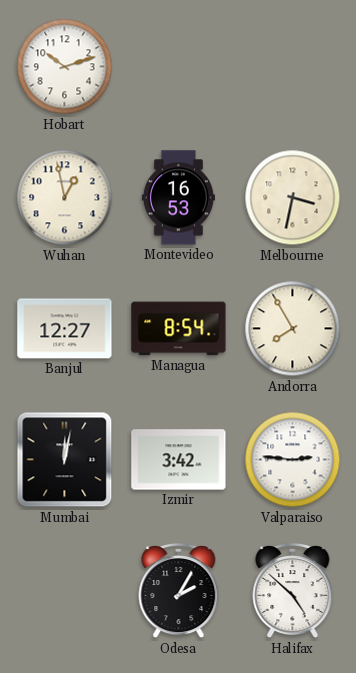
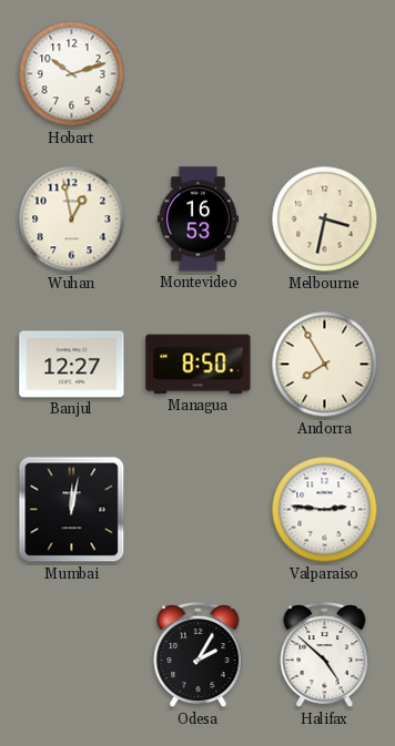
Managua: 8:54 -> 8:50
Izmir: 3:42 -> none
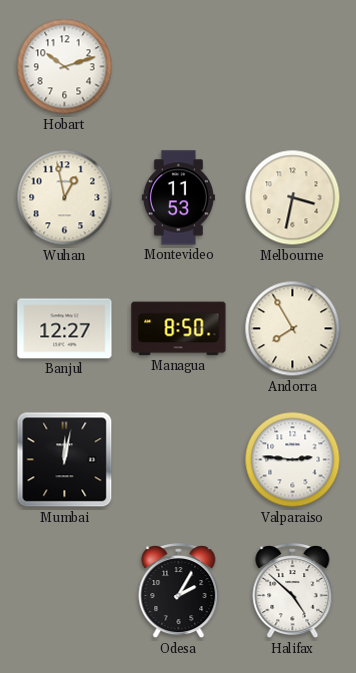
Montevideo: 16:53 -> 11:53
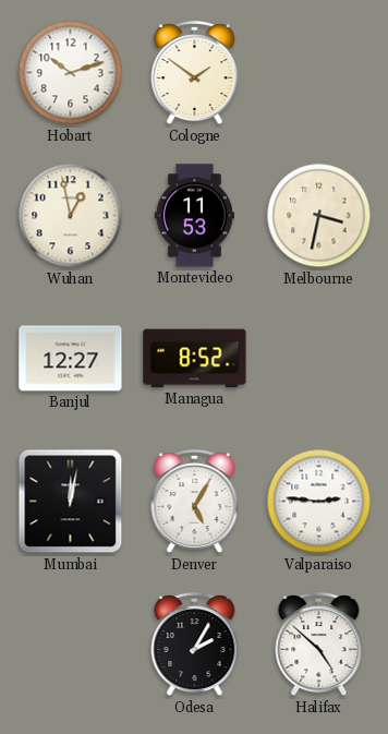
Cologne: none -> 1:51
Managua: 8:50 -> 8:52
Andorra: 7:55 -> none
Denver: none -> 5:05
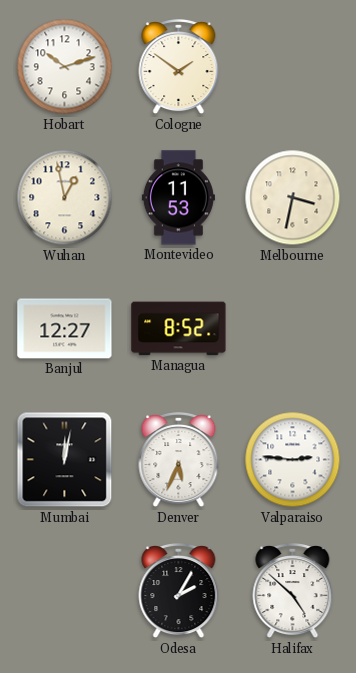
Denver: 5:05 -> 5:34
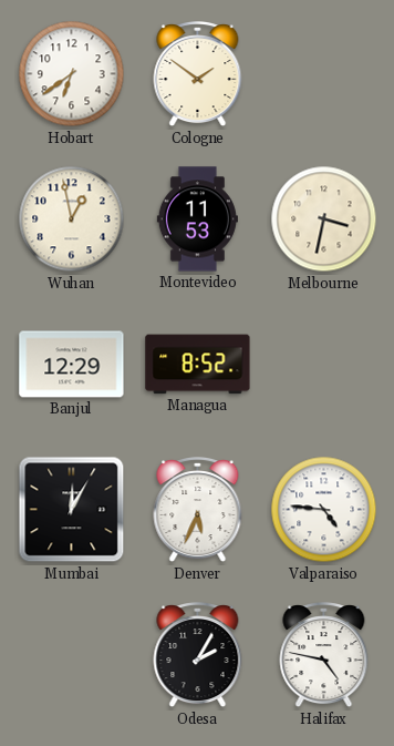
Hobart: 10:12 -> 6:39
Banjul: 12:27 -> 12:29
Mumbai: 12:02 -> 12:05
Valparaiso: 2:46 -> 4:46
Halifax: 4:52 -> 4:47
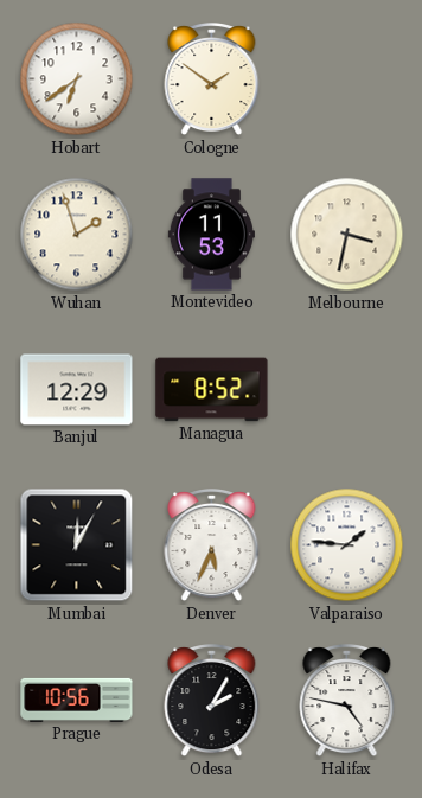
Wuhan: 12:58 -> 1:57
Valparaiso: 4:46 -> 1:46
Prague: none -> 10:56
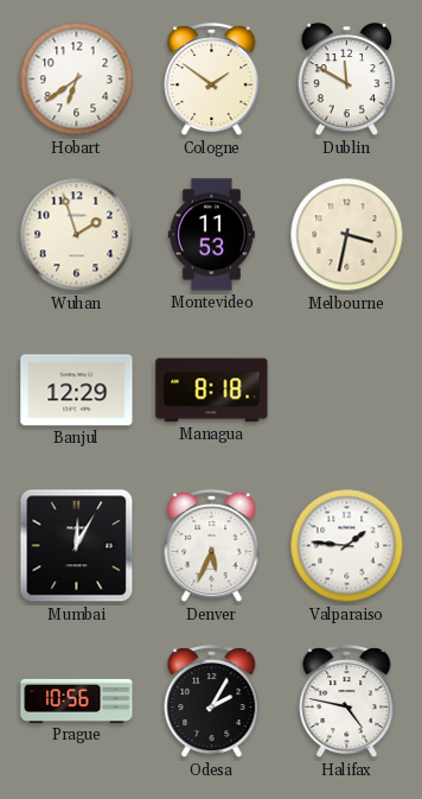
Dublin: none -> 11:50
Managua: 8:52 -> 8:18
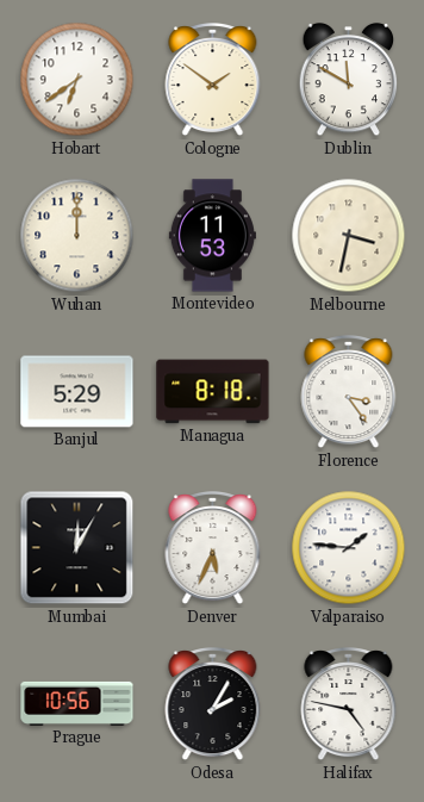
Wuhan: 1:57 -> 12:00
Banjul: 12:29 -> 5:29
Florence: none -> 3:24
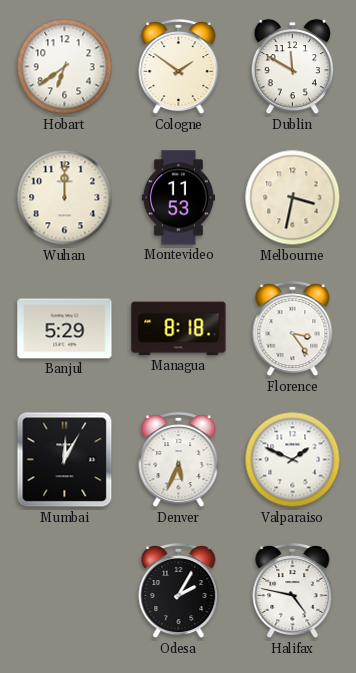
Valparaiso: 1:46 -> 1:49
Prague: 10:56 -> none
